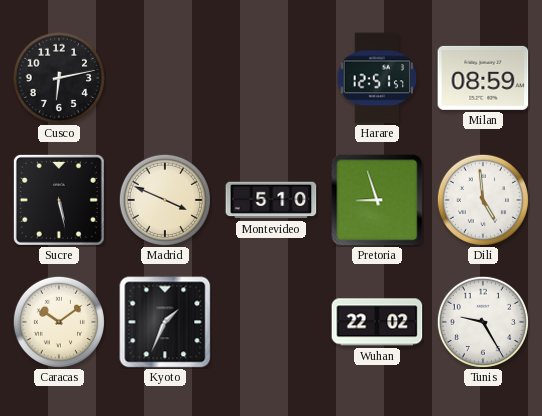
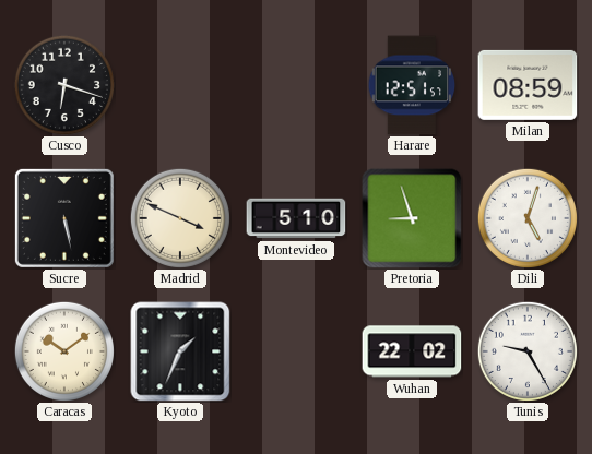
Cusco: 6:13 -> 6:18
Dili: 4:59 -> 5:03
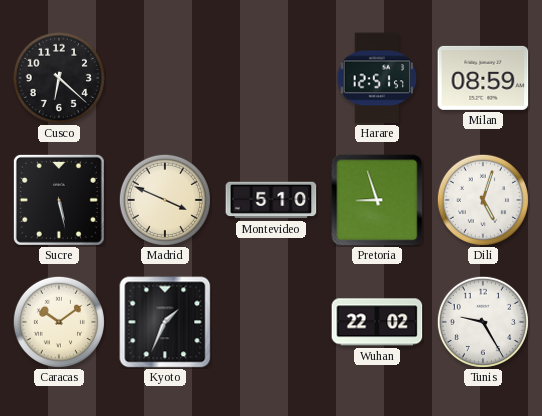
Cusco: 6:18 -> 6:22
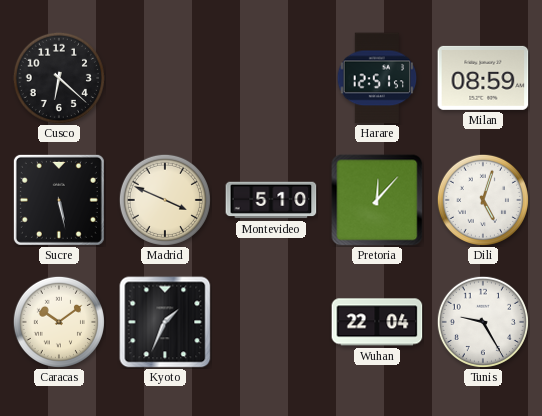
Pretoria: 8:57 -> 12:07
Wuhan: 22:02 -> 22:04
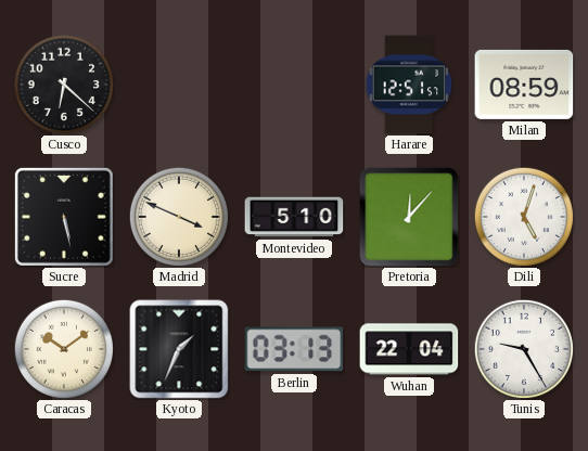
Berlin: none -> 03:13
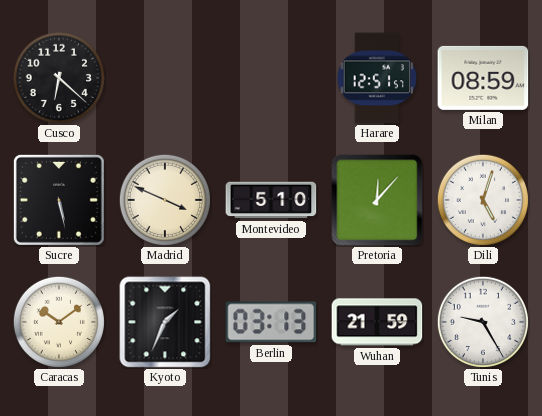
Wuhan: 22:04 -> 21:59
